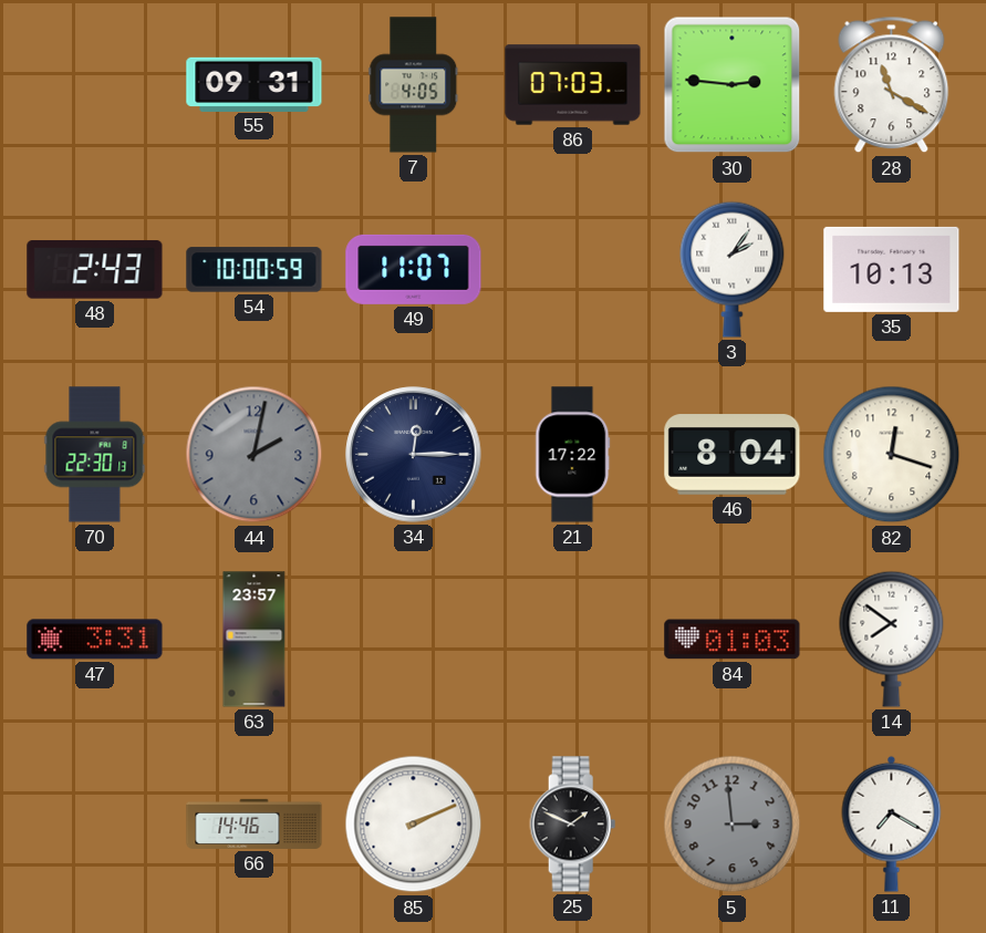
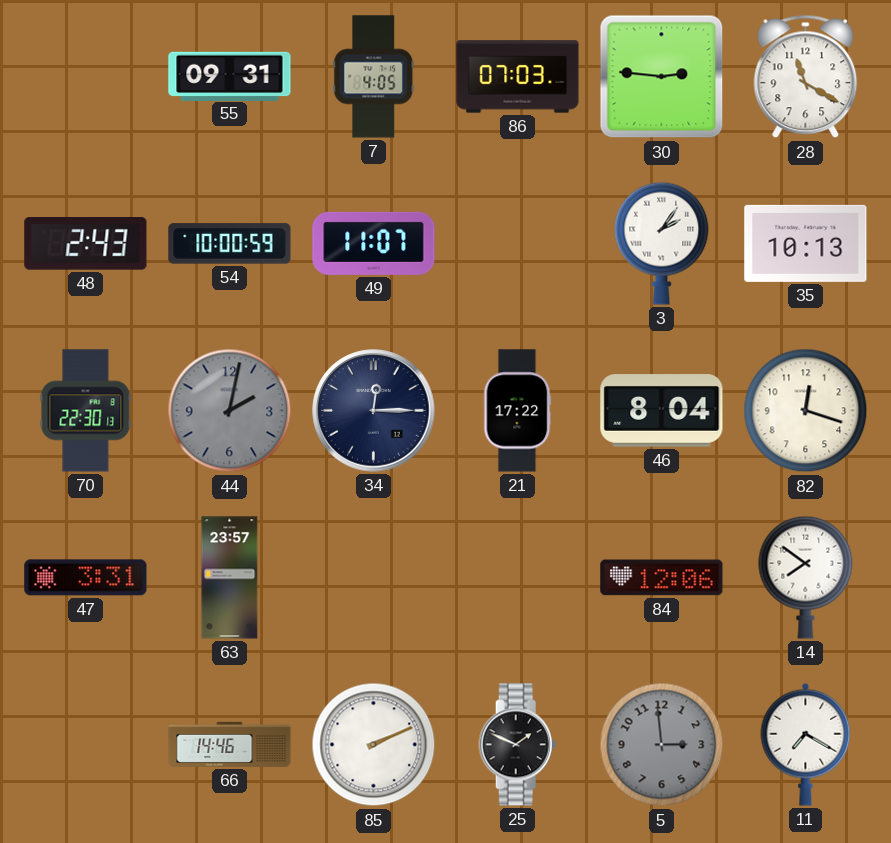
84: 01:03 -> 12:06
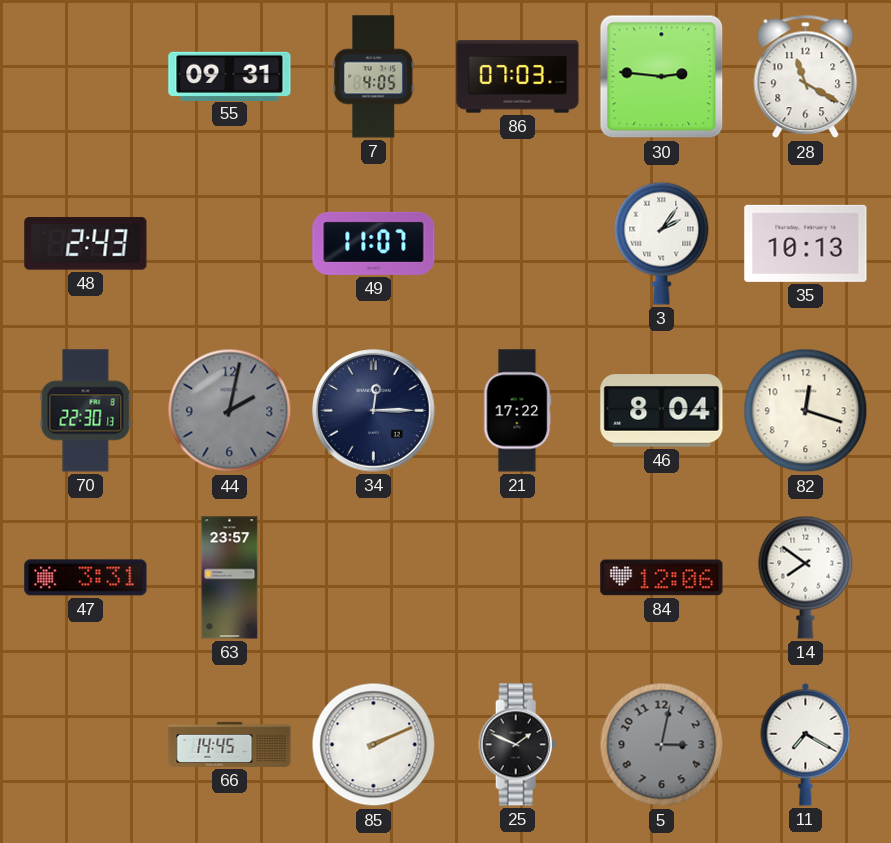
54: 10:00 -> none
66: 14:46 -> 14:45
5: 2:59 -> 3:02
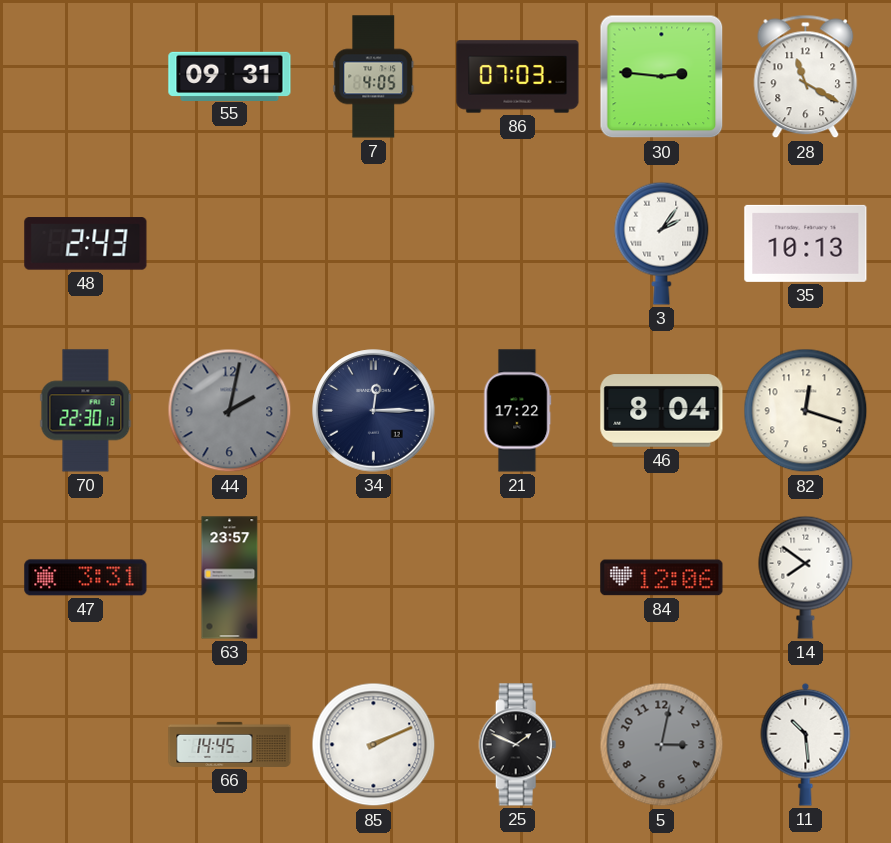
49: 11:07 -> none
11: 7:20 -> 10:29
